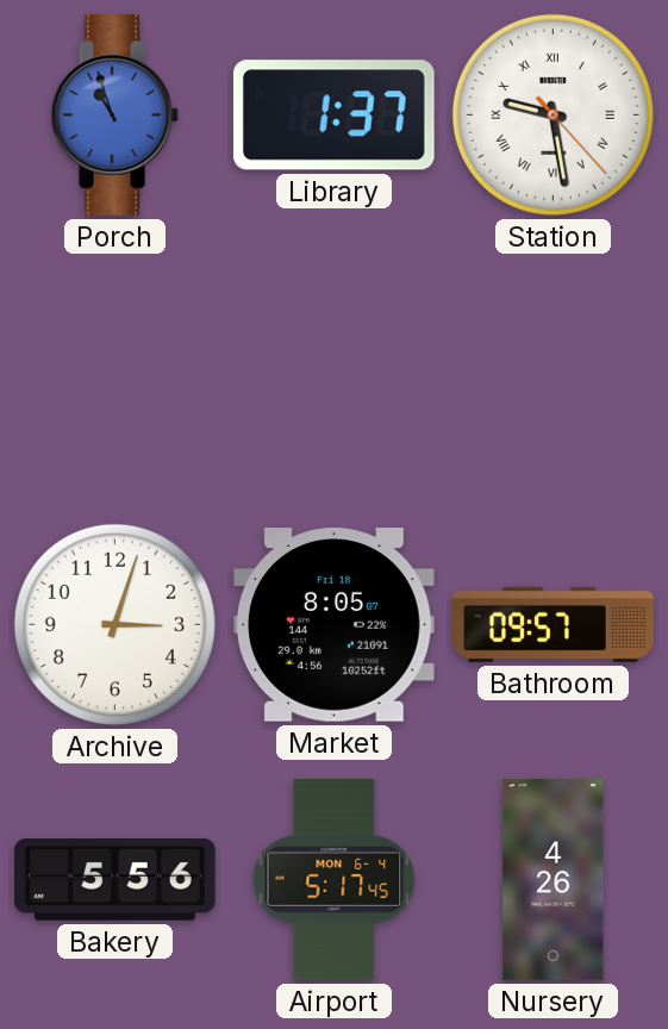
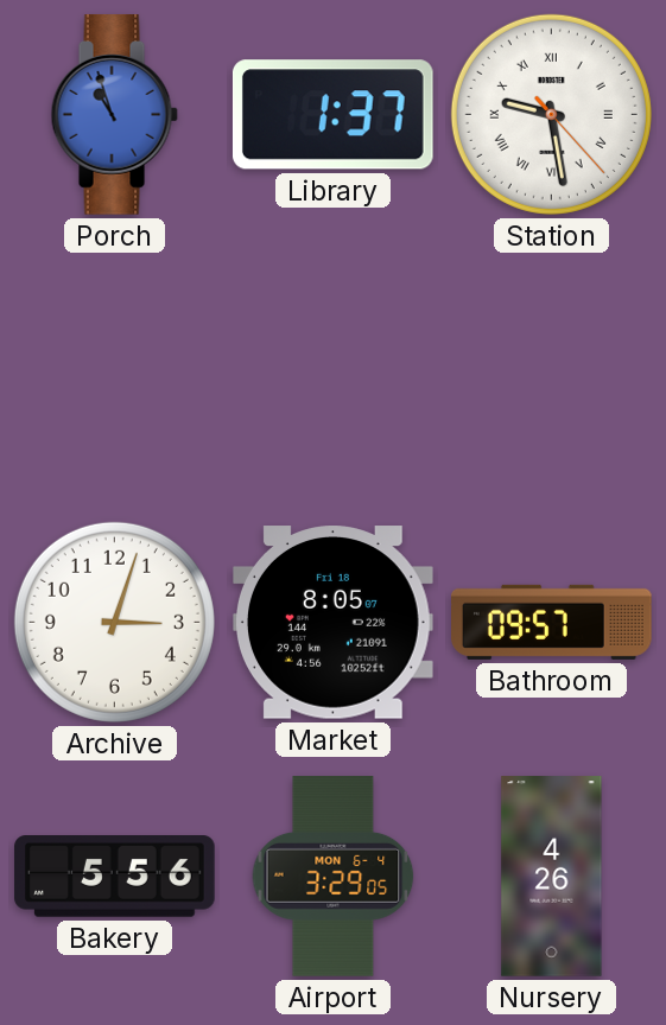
Airport: 5:17 -> 3:29
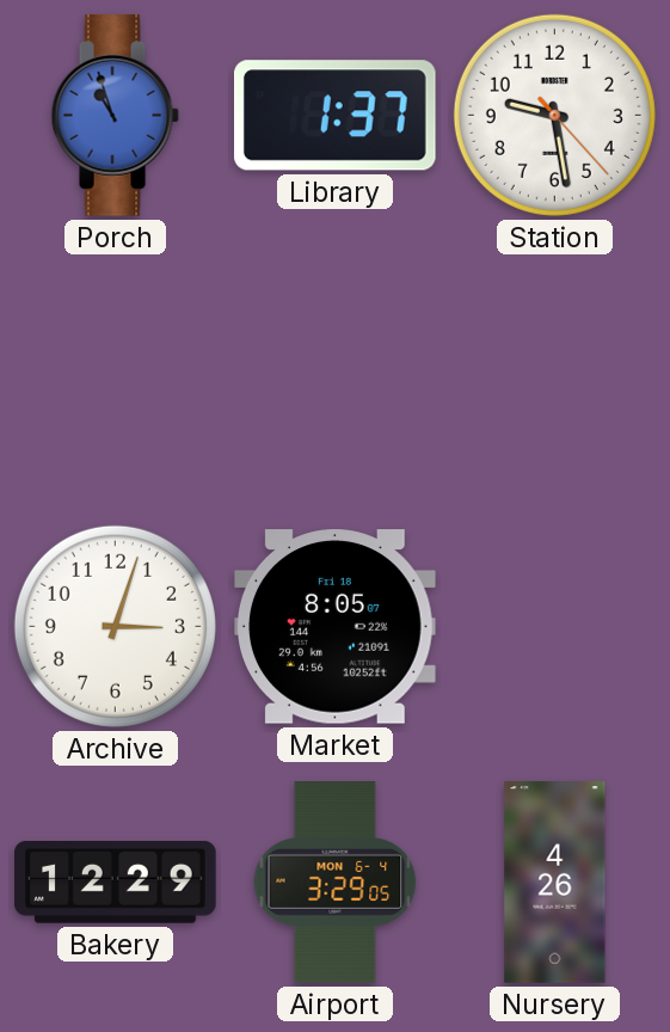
Station numerals: Roman -> Arabic
Bathroom: 09:57 -> none
Bakery: 5:56 -> 12:29
